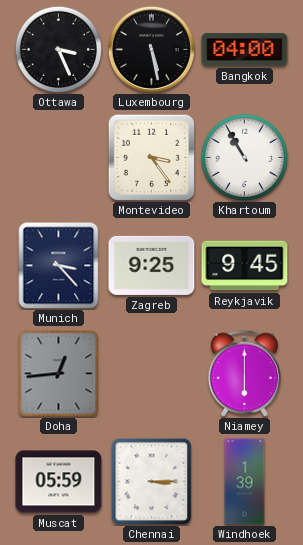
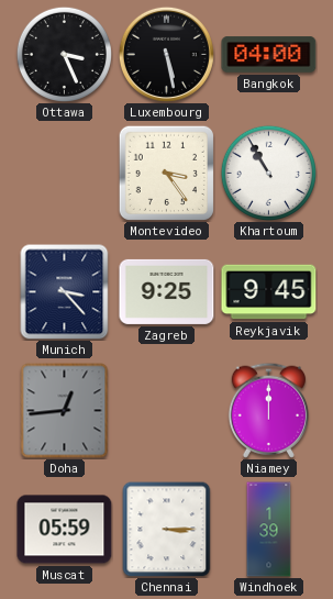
Niamey: 6:00 -> 12:00
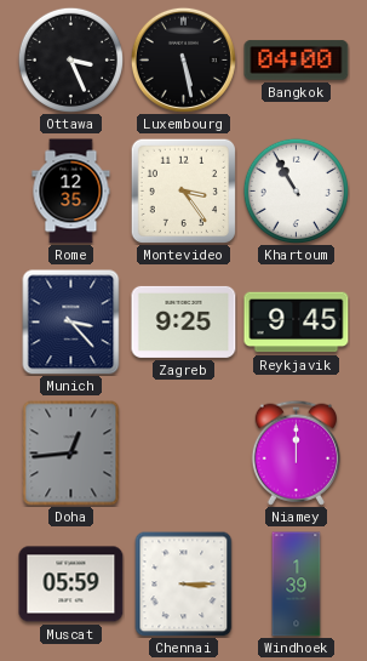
Rome: none -> 12:35
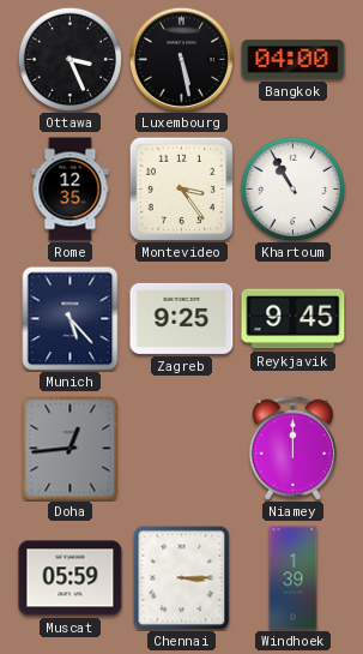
Munich: 3:23 -> 5:23
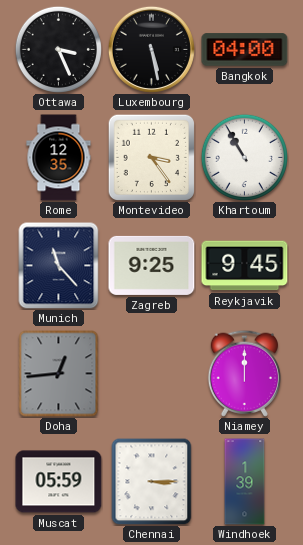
Munich: 5:23 -> 11:23
